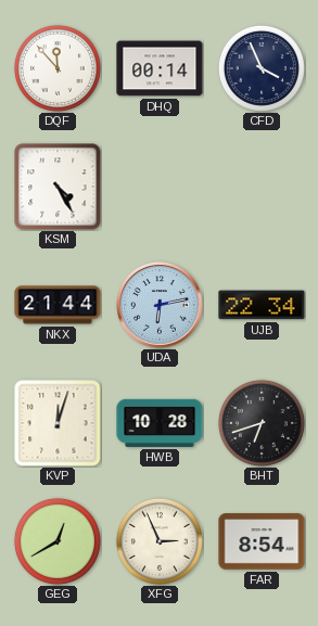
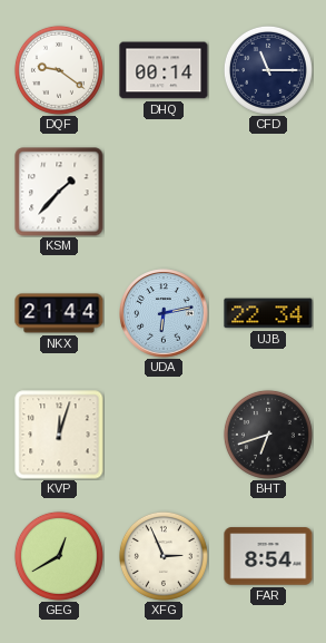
DQF: 11:53 -> 9:21
CFD: 3:56 -> 11:15
KSM: 4:25 -> 1:37
HWB: 10:28 -> none
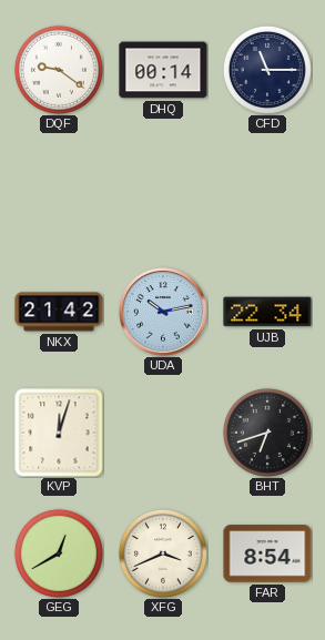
KSM: 1:37 -> none
NKX: 21:44 -> 21:42
UDA: 6:13 -> 10:13
XFG: 2:56 -> 3:41
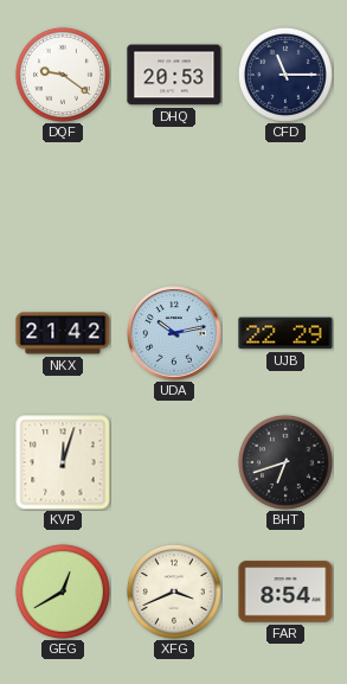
DHQ: 00:14 -> 20:53
UJB: 22:34 -> 22:29
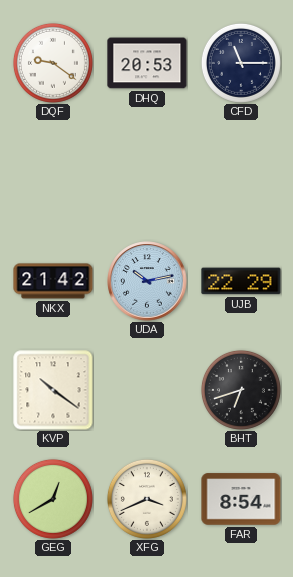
KVP: 12:03 -> 10:21
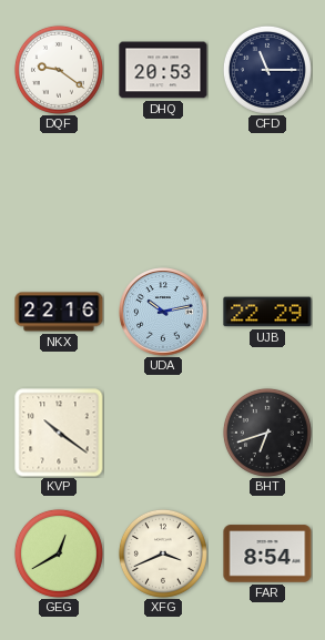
NKX: 21:42 -> 22:16
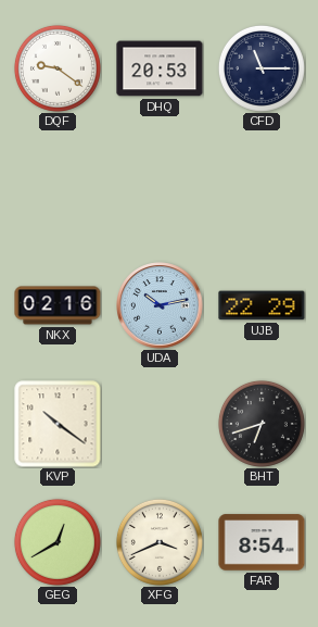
NKX: 22:16 -> 02:16
